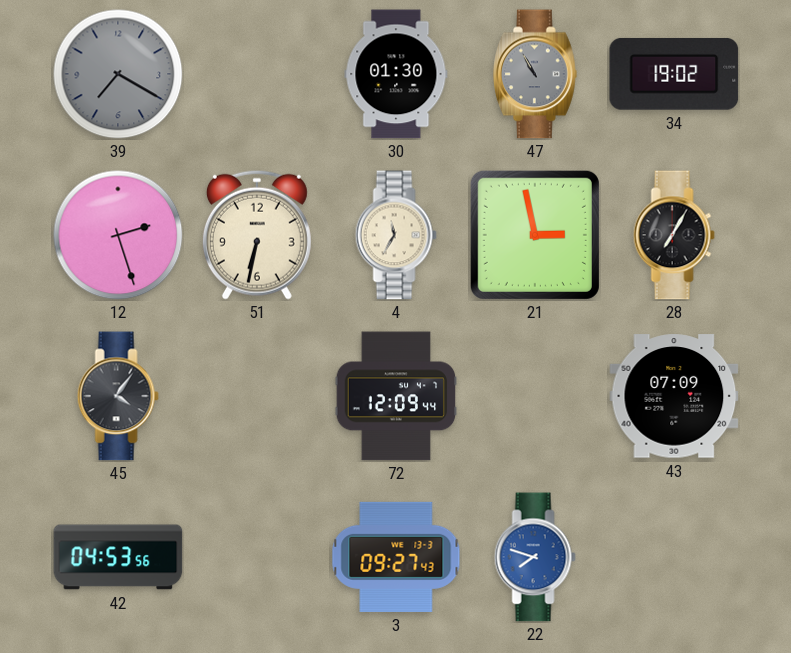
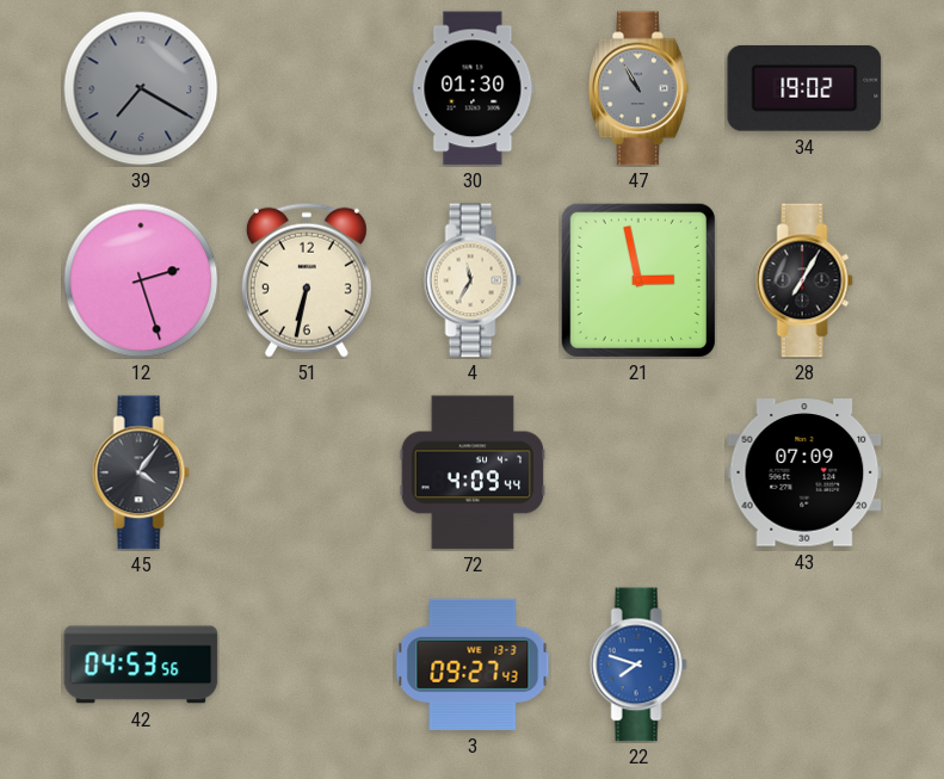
72: 12:09 -> 4:09
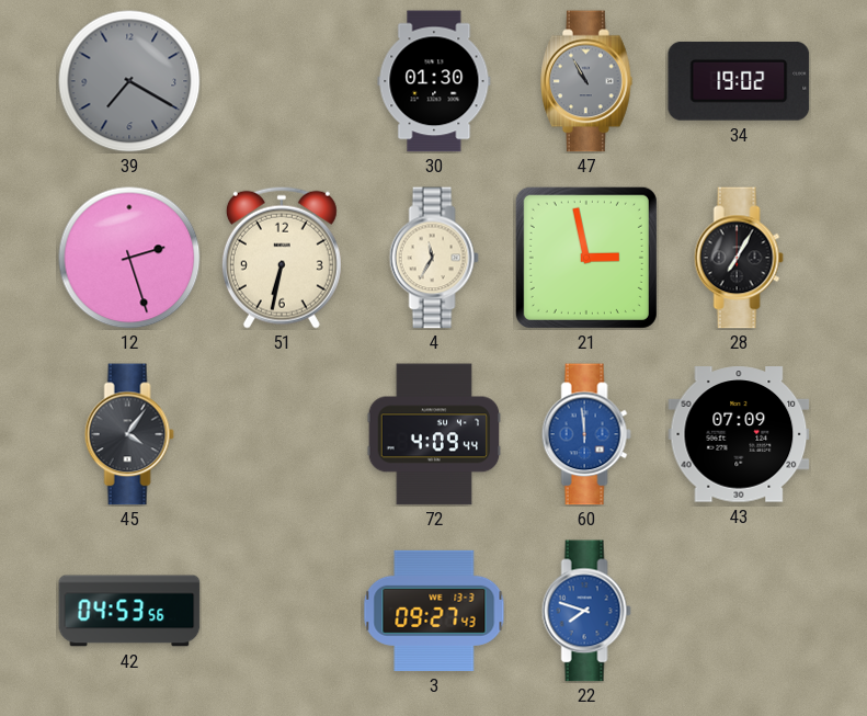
60: none -> 11:59
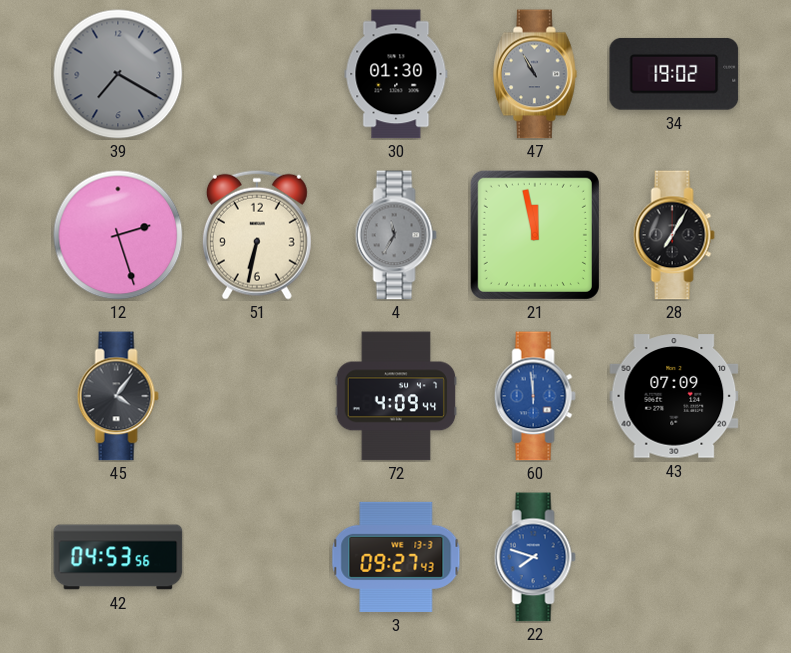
4 dial: cream -> grey
21: 2:58 -> 11:58
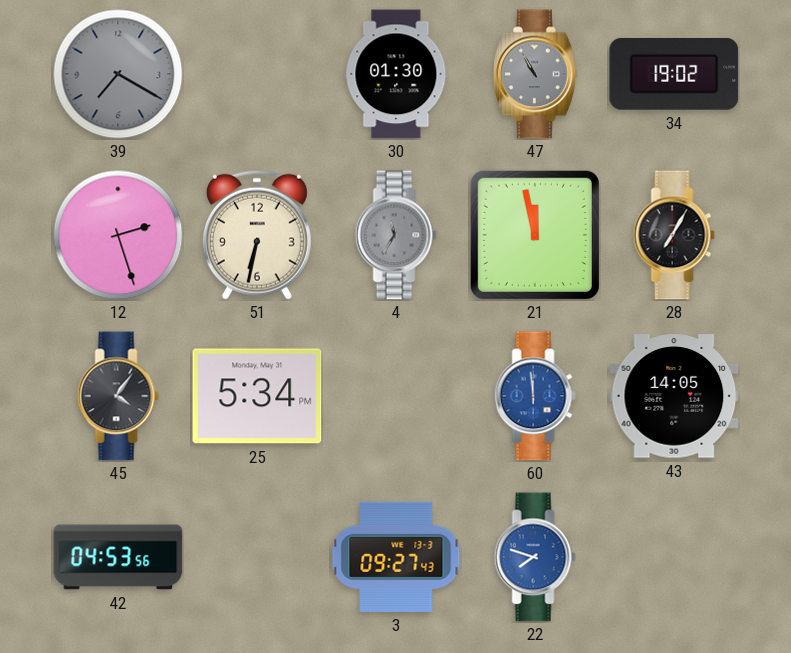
25: none -> 5:34
72: 4:09 -> none
43: 07:09 -> 14:05
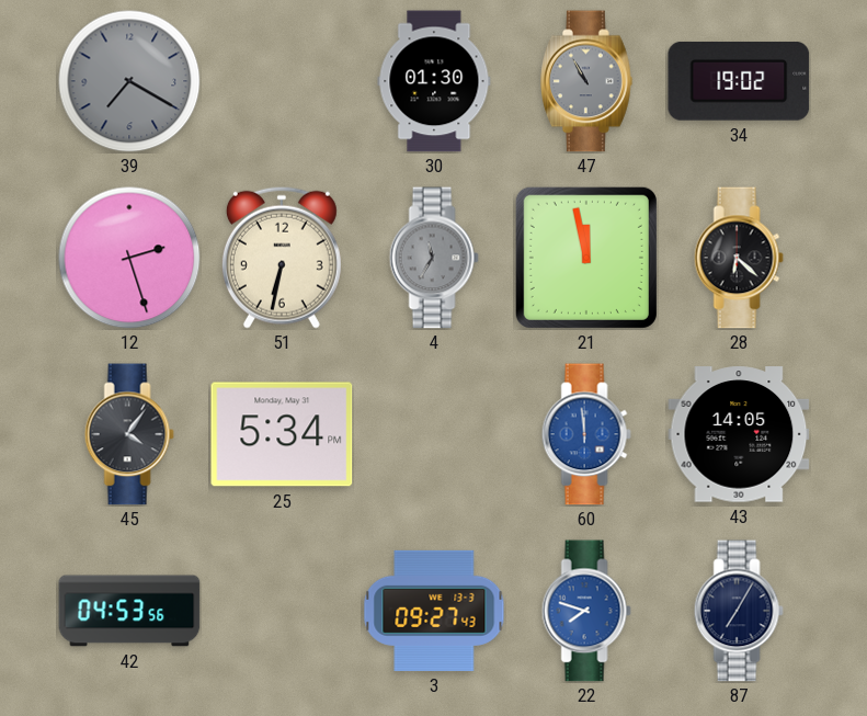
28: 7:05 -> 6:22
87: none -> 7:05
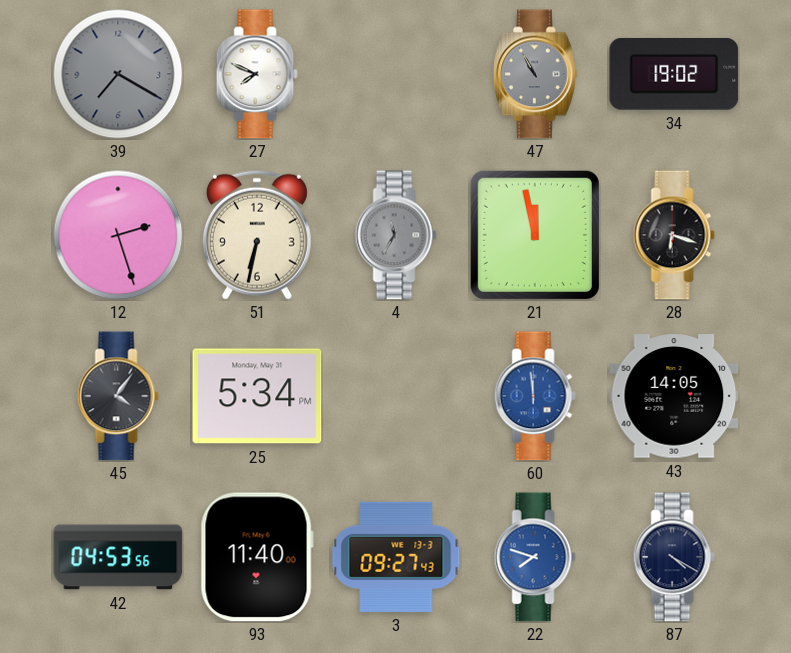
27: none -> 7:49
30: 01:30 -> none
28: 6:22 -> 6:18
93: none -> 11:40
87: 7:05 -> 4:20
